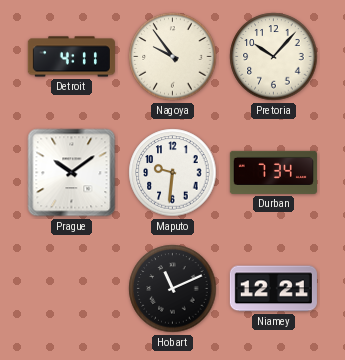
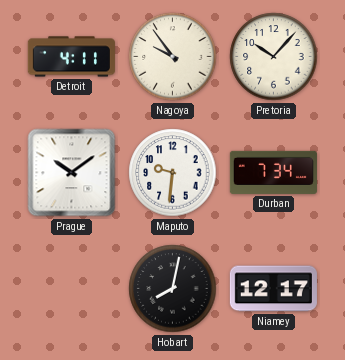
Hobart: 11:11 -> 8:02
Niamey: 12:21 -> 12:17
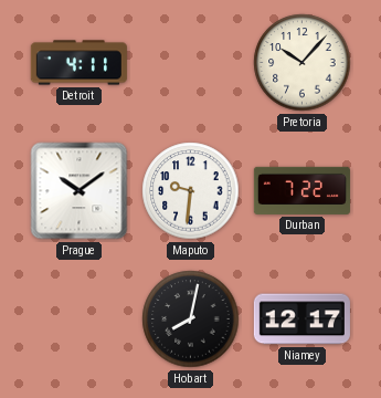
Nagoya: 9:54 -> none
Durban: 7:34 -> 7:22
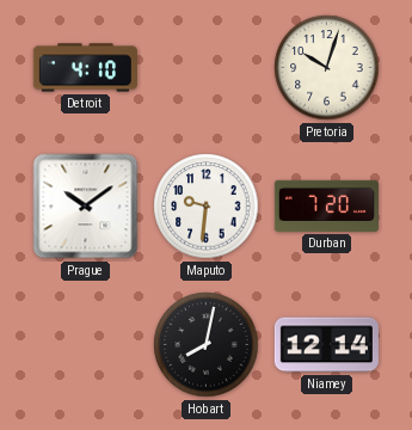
Detroit: 4:11 -> 4:10
Pretoria: 10:07 -> 10:03
Durban: 7:22 -> 7:20
Niamey: 12:17 -> 12:14
